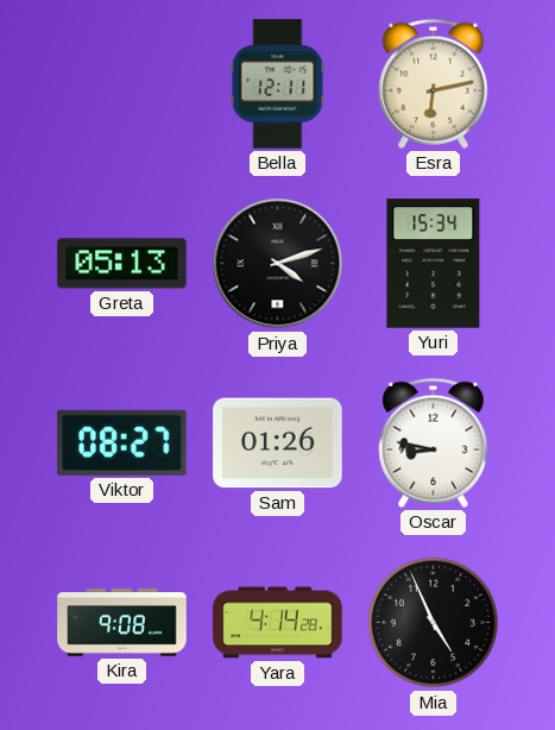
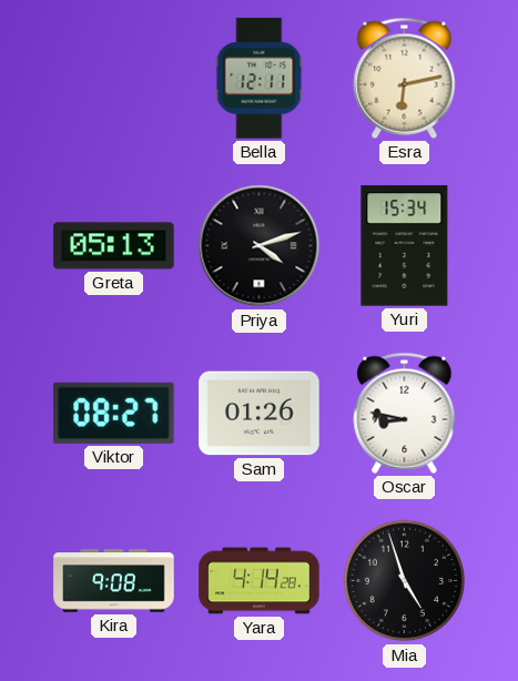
Mia: 4:56 -> 4:57
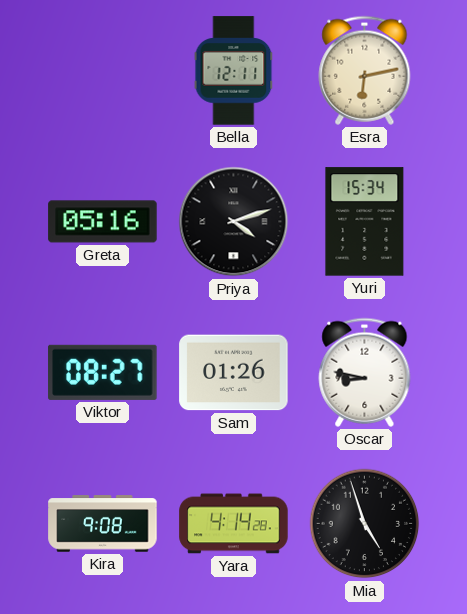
Greta: 05:13 -> 05:16
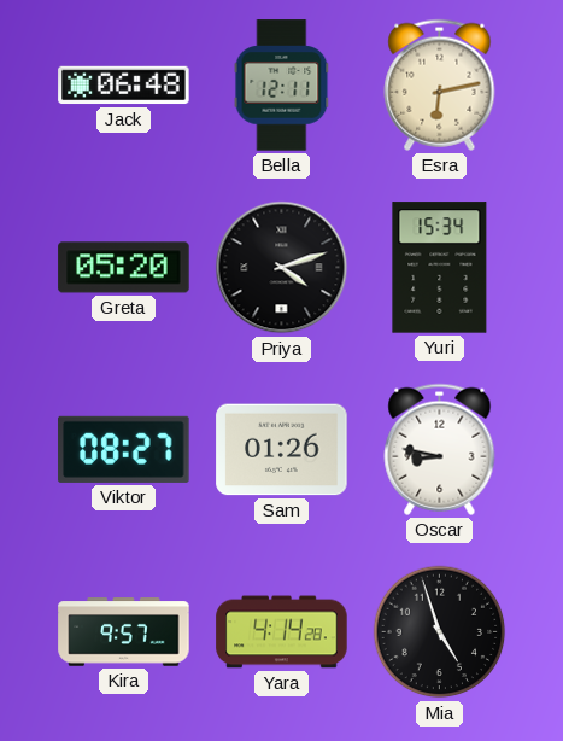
Jack: none -> 06:48
Greta: 05:16 -> 05:20
Kira: 9:08 -> 9:57
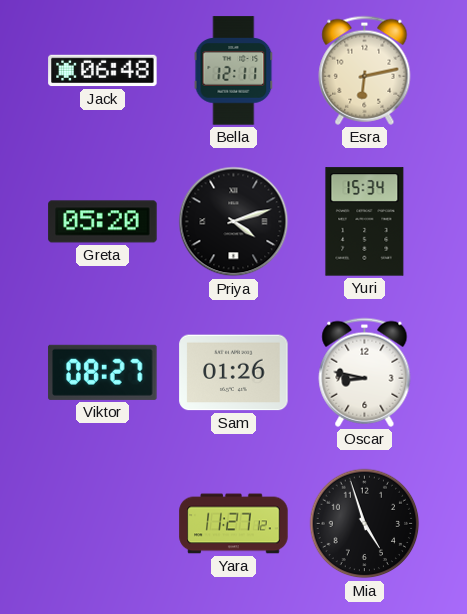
Kira: 9:57 -> none
Yara: 4:14 -> 11:27
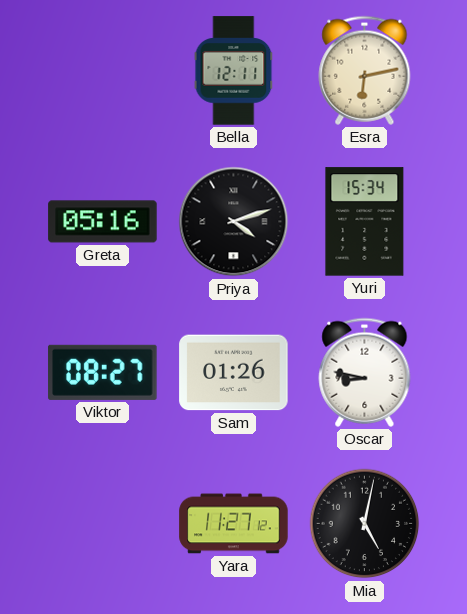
Jack: 06:48 -> none
Greta: 05:20 -> 05:16
Mia: 4:57 -> 5:02
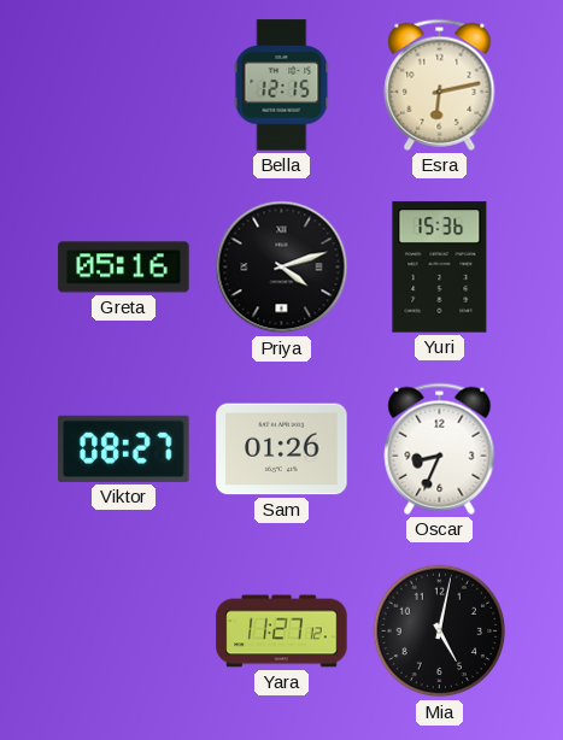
Bella: 12:11 -> 12:15
Yuri: 15:34 -> 15:36
Oscar: 8:47 -> 8:34
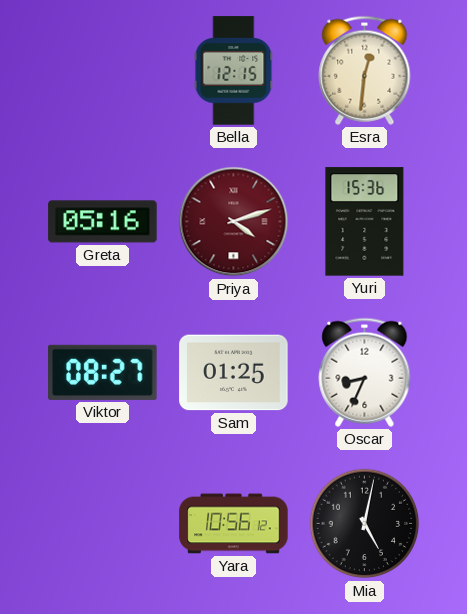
Esra: 6:13 -> 12:31
Priya dial: black -> burgundy
Sam: 01:26 -> 01:25
Yara: 11:27 -> 10:56
